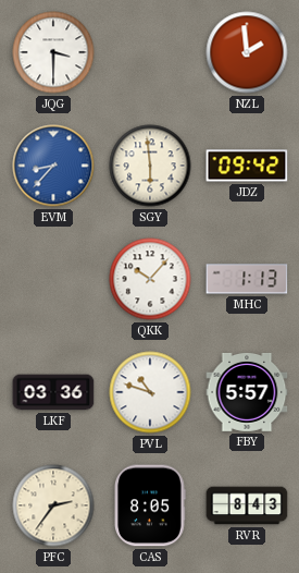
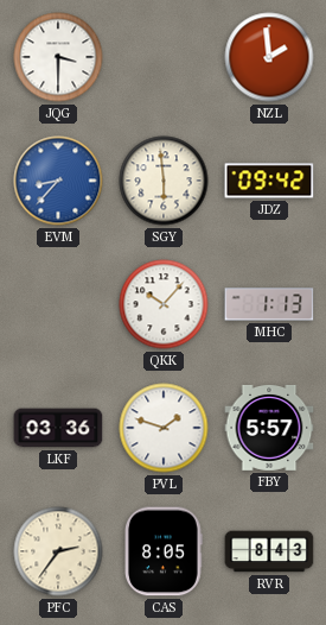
PVL: 10:48 -> 1:48
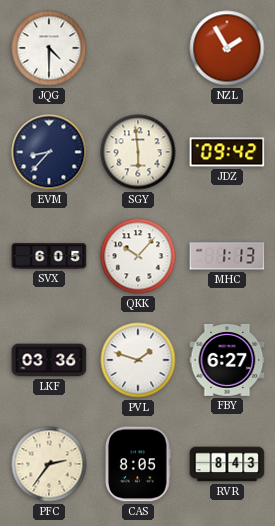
JQG: 3:30 -> 4:30
NZL: 1:59 -> 1:55
EVM dial: blue -> navy
SVX: none -> 6:05
FBY: 5:57 -> 6:27
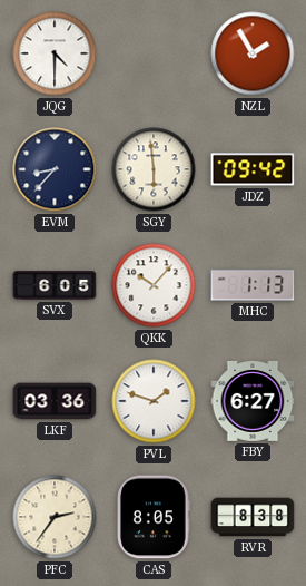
RVR: 8:43 -> 8:38
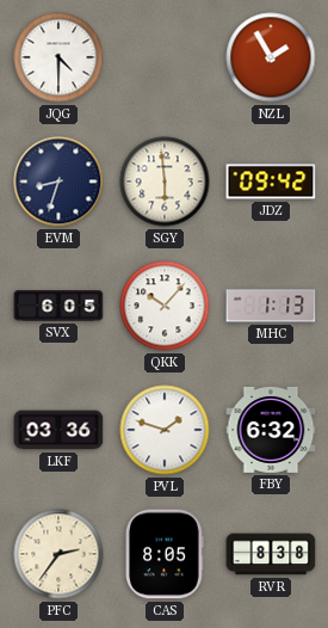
EVM: 8:37 -> 8:33
FBY: 6:27 -> 6:32
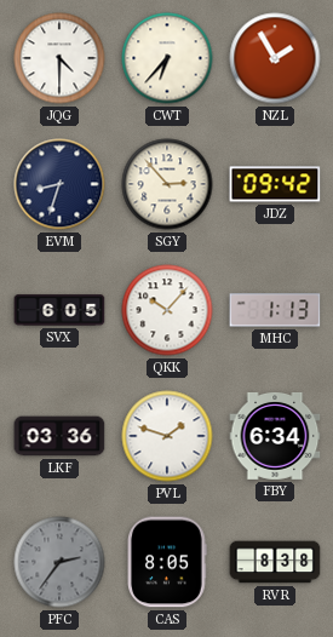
CWT: none -> 6:37
SGY: 5:59 -> 2:53
FBY: 6:32 -> 6:34
PFC dial: cream -> grey
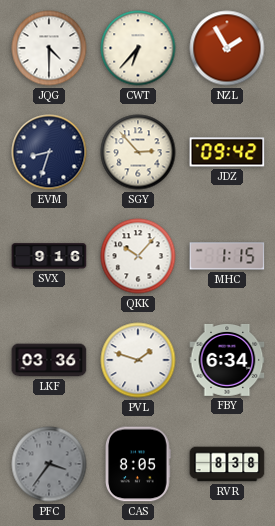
SVX: 6:05 -> 9:16
MHC: 1:13 -> 1:15
PFC: 2:36 -> 3:36
